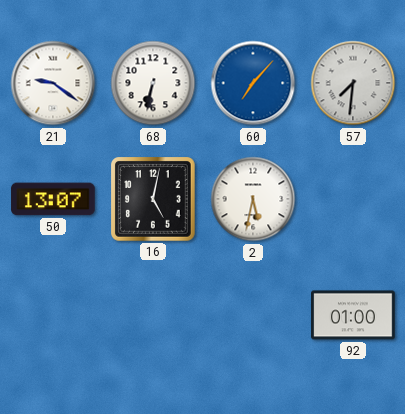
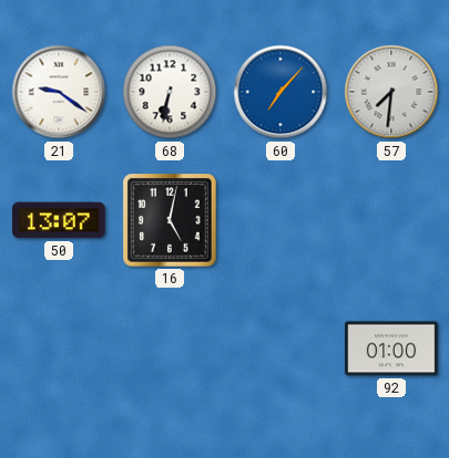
2: 5:32 -> none
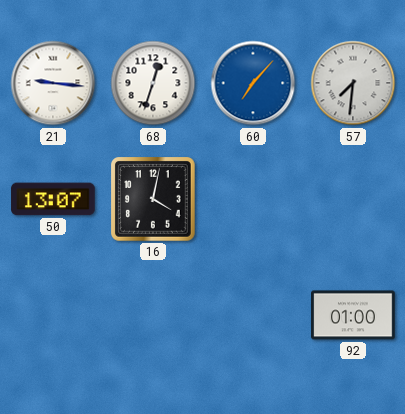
21: 9:21 -> 9:16
68: 6:32 -> 12:33
16: 5:02 -> 4:02
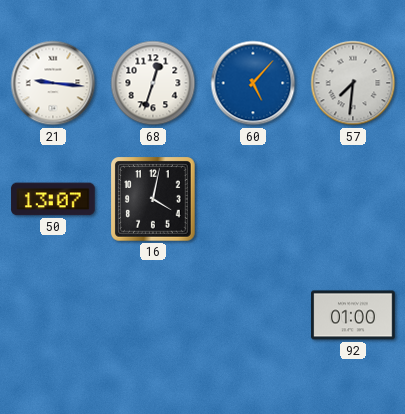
60: 7:07 -> 5:07
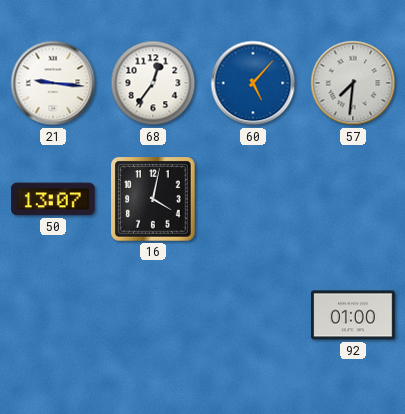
68: 12:33 -> 12:36
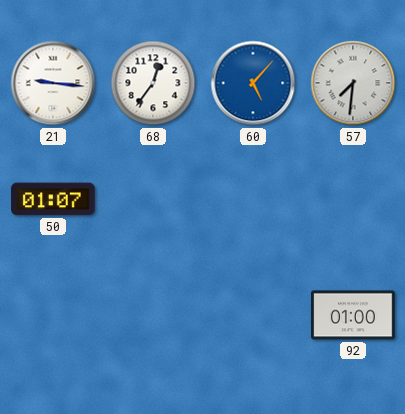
50: 13:07 -> 01:07
16: 4:02 -> none
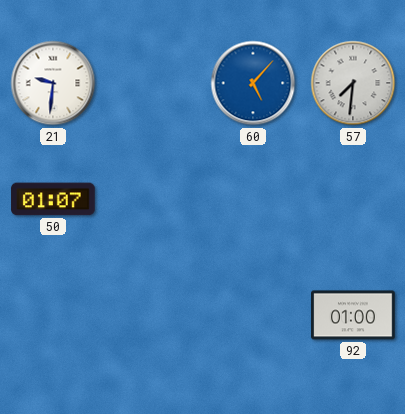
21: 9:16 -> 9:31
68: 12:36 -> none
